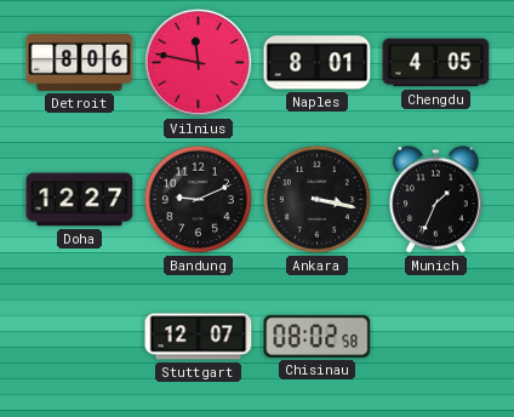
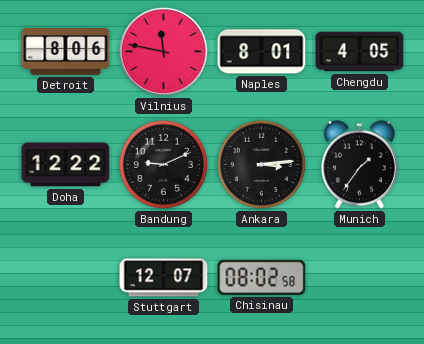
Doha: 12:27 -> 12:22
Ankara: 3:17 -> 3:14
Munich: 1:34 -> 1:36
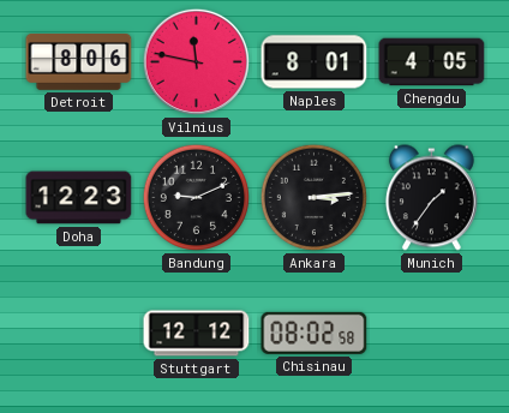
Doha: 12:22 -> 12:23
Stuttgart: 12:07 -> 12:12
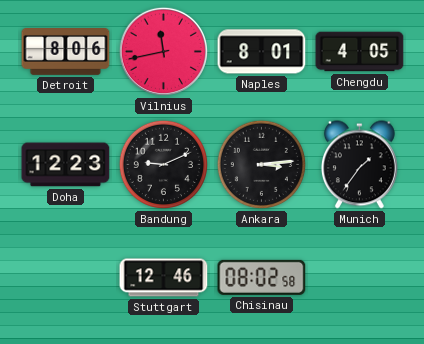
Vilnius: 11:47 -> 11:43
Stuttgart: 12:12 -> 12:46
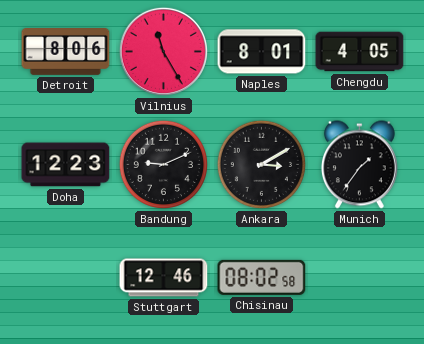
Vilnius: 11:43 -> 11:25
Ankara: 3:14 -> 3:10
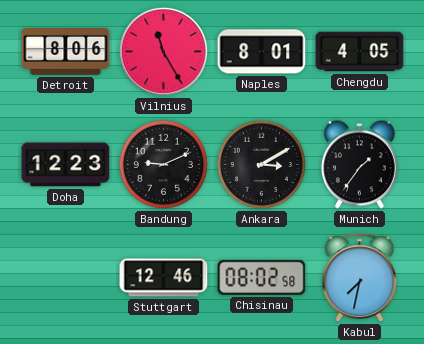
Kabul: none -> 7:32
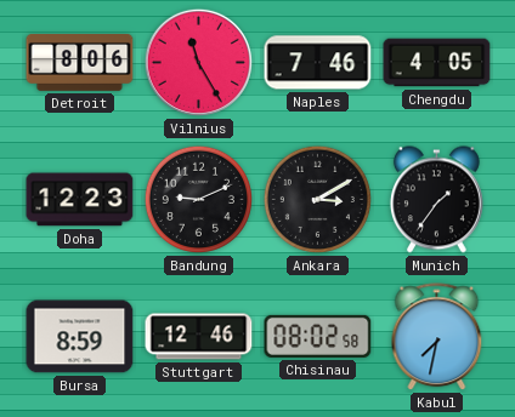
Naples: 8:01 -> 7:46
Bursa: none -> 8:59
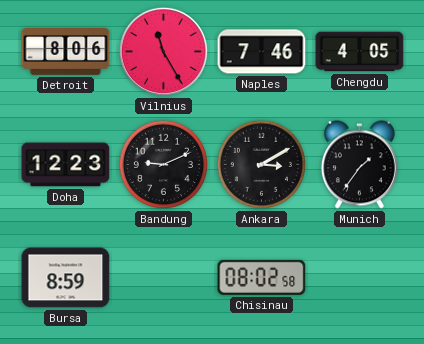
Stuttgart: 12:46 -> none
Kabul: 7:32 -> none
